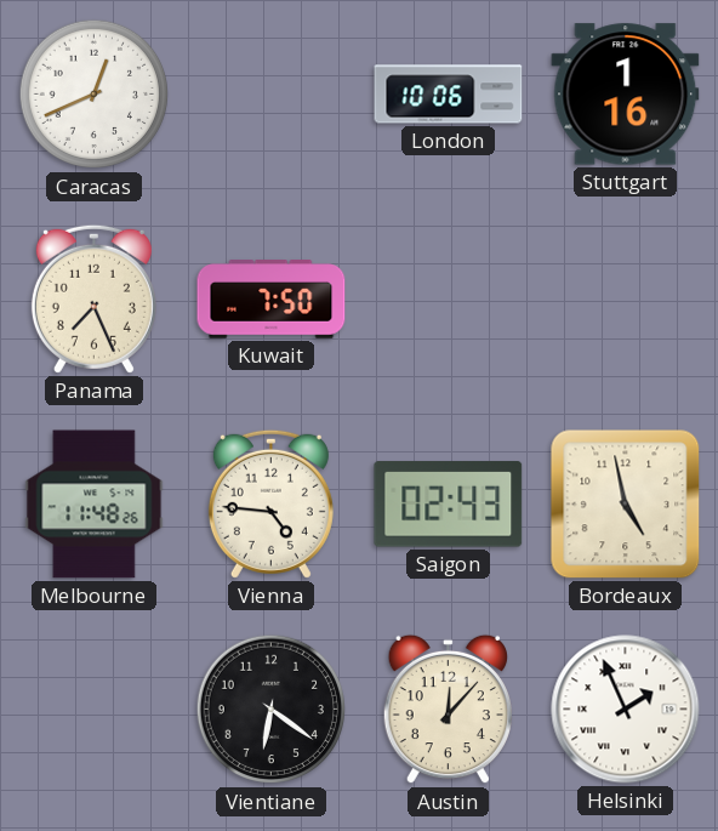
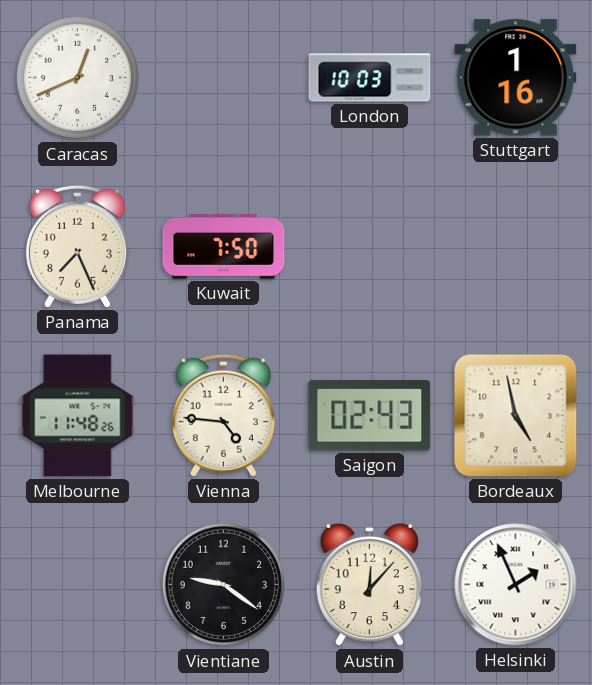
London: 10:06 -> 10:03
Vientiane: 6:21 -> 9:21
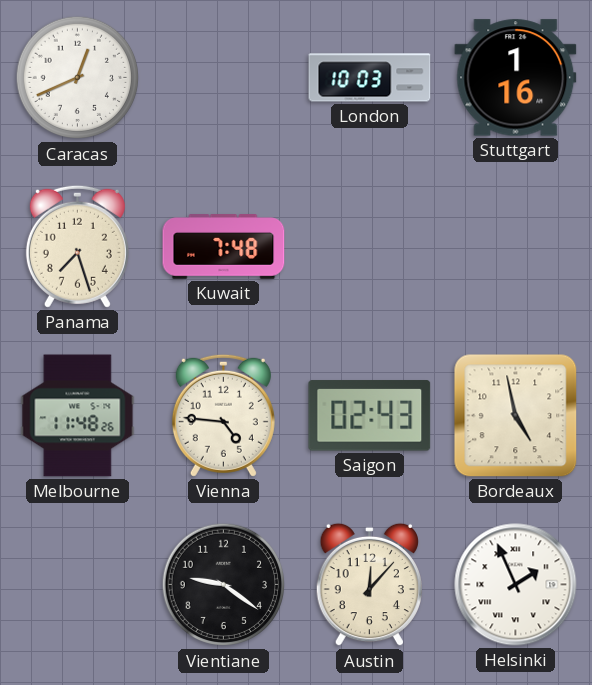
Panama: 7:26 -> 7:27
Kuwait: 7:50 -> 7:48
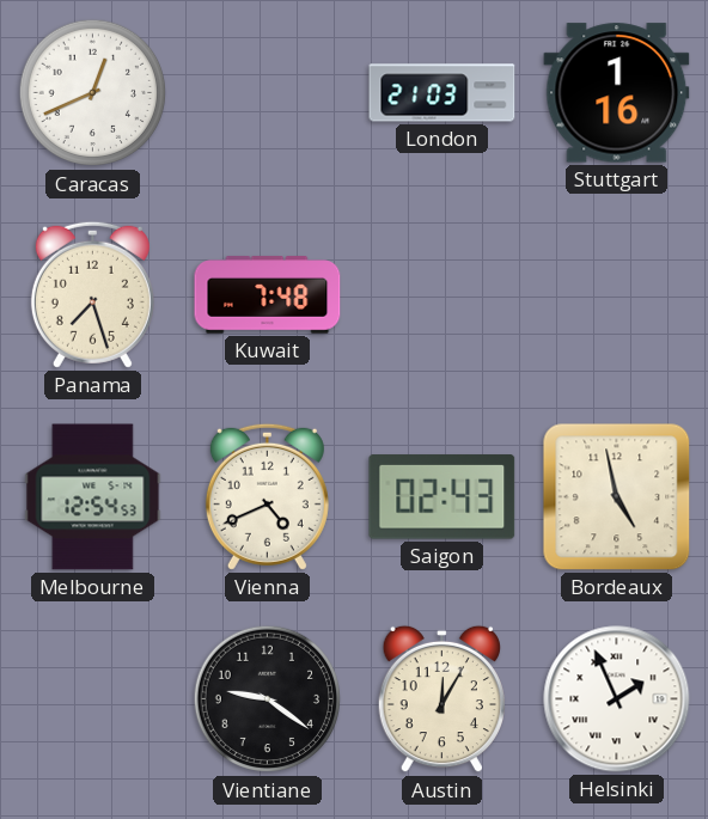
London: 10:03 -> 21:03
Melbourne: 11:48 -> 12:54
Vienna: 4:46 -> 4:41
Austin: 12:07 -> 12:05
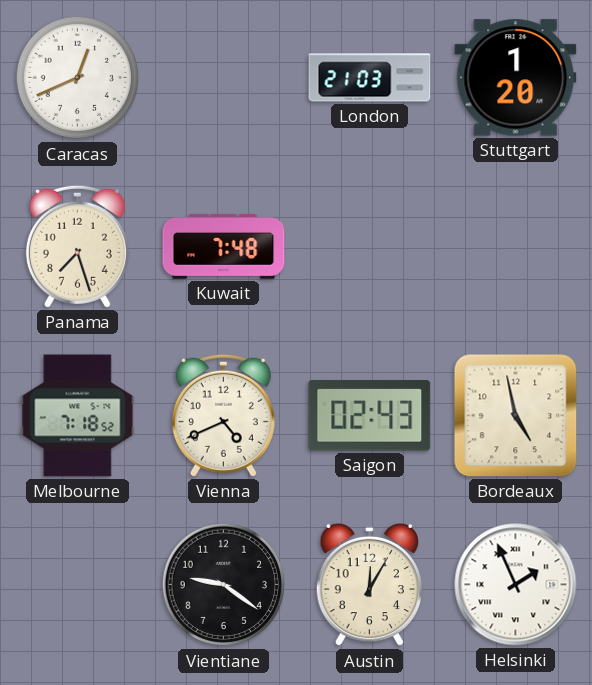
Stuttgart: 1:16 -> 1:20
Melbourne: 12:54 -> 7:18
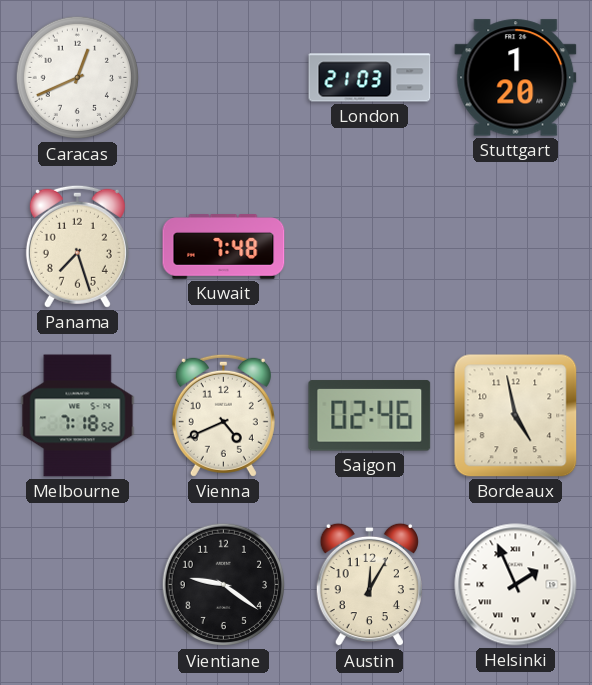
Saigon: 02:43 -> 02:46
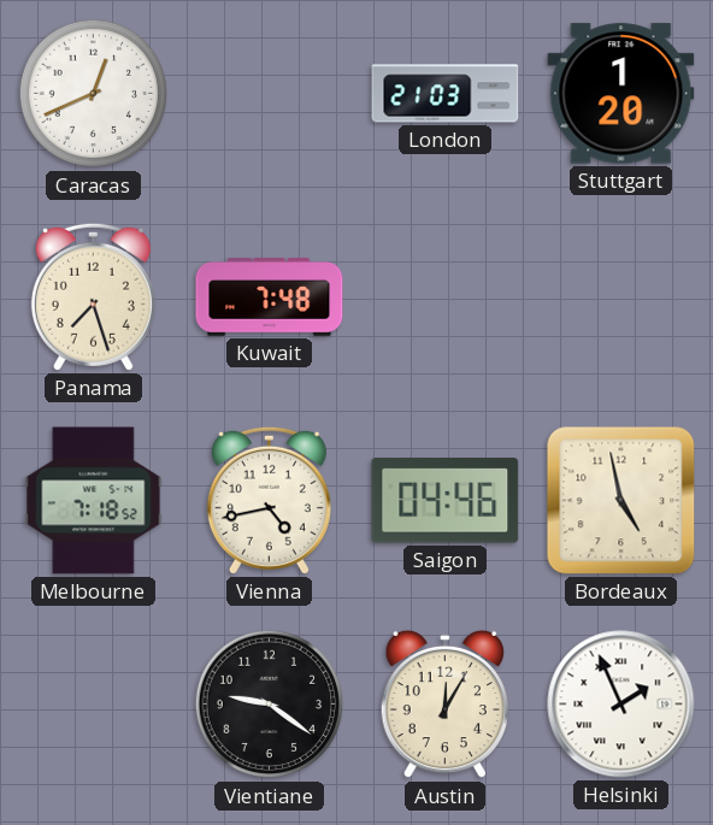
Vienna: 4:41 -> 4:43
Saigon: 02:46 -> 04:46
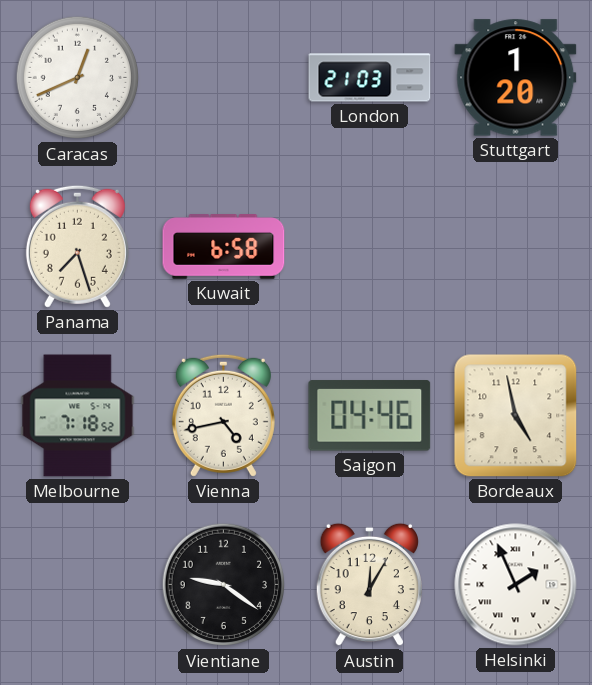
Kuwait: 7:48 -> 6:58
